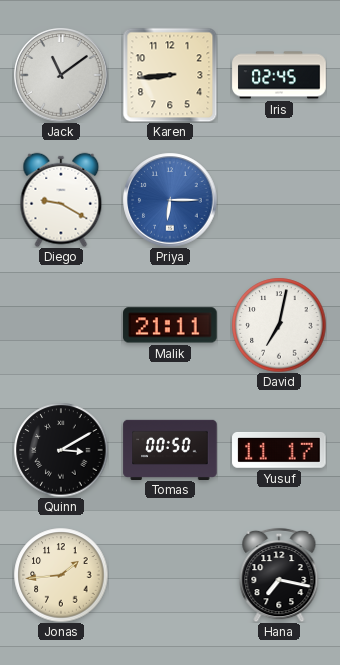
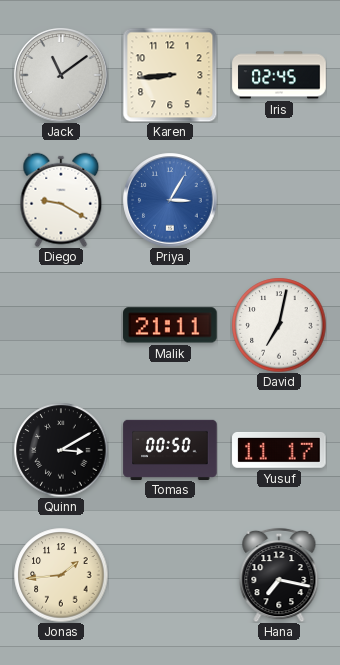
Priya: 6:15 -> 3:05
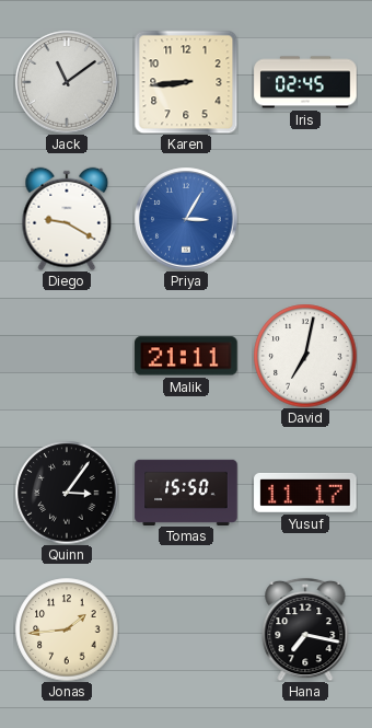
Quinn: 3:10 -> 3:06
Tomas: 00:50 -> 15:50
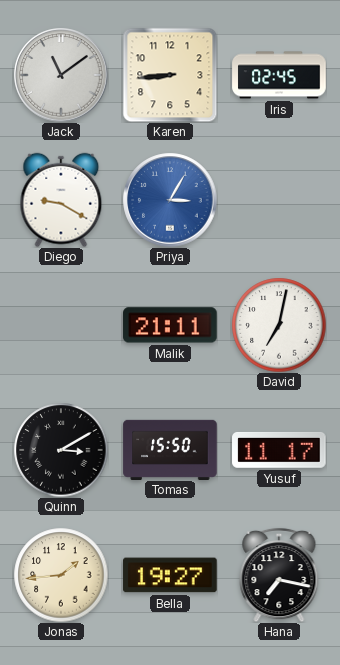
Quinn: 3:06 -> 3:10
Bella: none -> 19:27
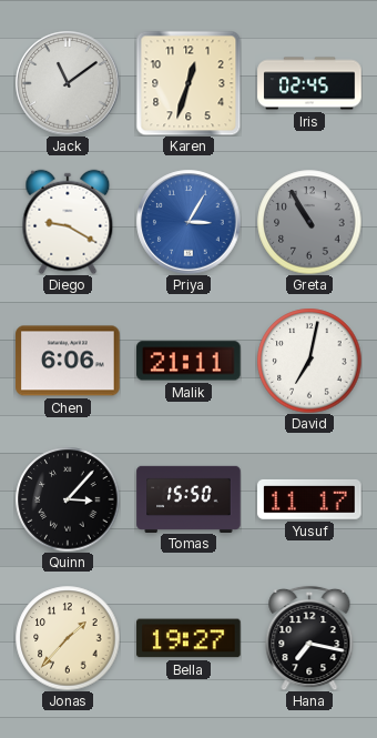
Karen: 8:44 -> 12:33
Greta: none -> 10:55
Chen: none -> 6:06
Quinn: 3:10 -> 3:07
Jonas: 1:44 -> 1:37
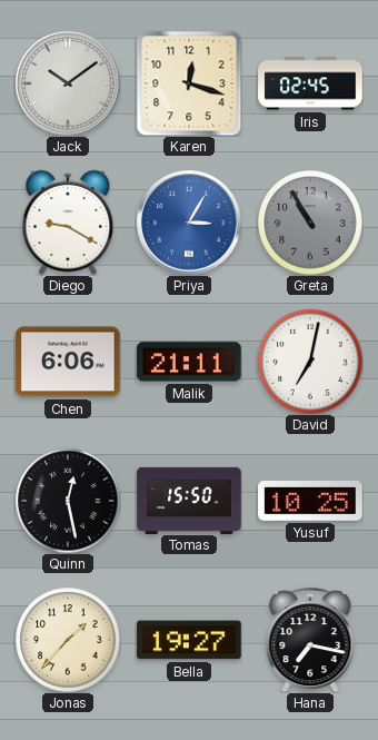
Jack: 11:09 -> 10:09
Karen: 12:33 -> 12:18
Quinn: 3:07 -> 12:28
Yusuf: 11:17 -> 10:25
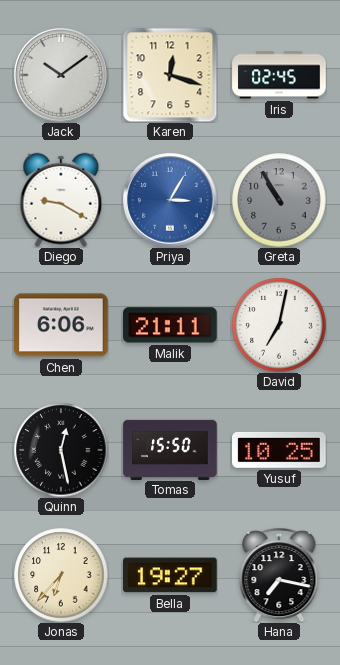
Jonas: 1:37 -> 6:37
